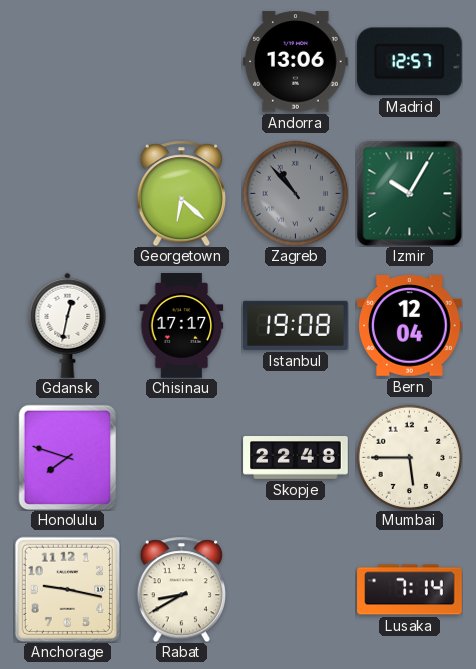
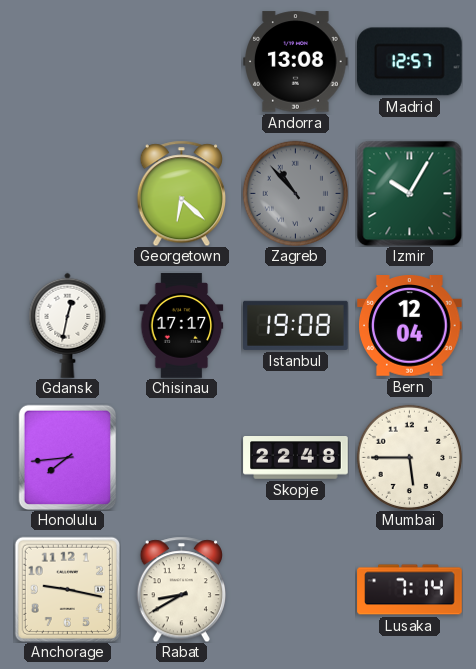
Andorra: 13:06 -> 13:08
Honolulu: 7:48 -> 7:44
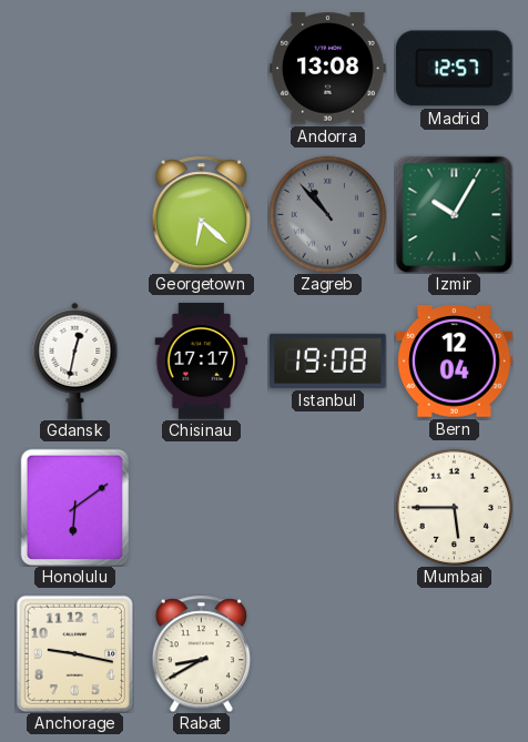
Honolulu: 7:44 -> 6:09
Skopje: 22:48 -> none
Lusaka: 7:14 -> none
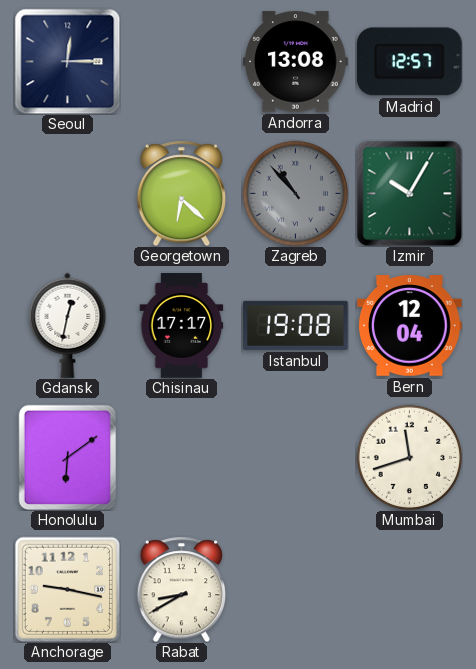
Seoul: none -> 12:15
Mumbai: 5:45 -> 11:42
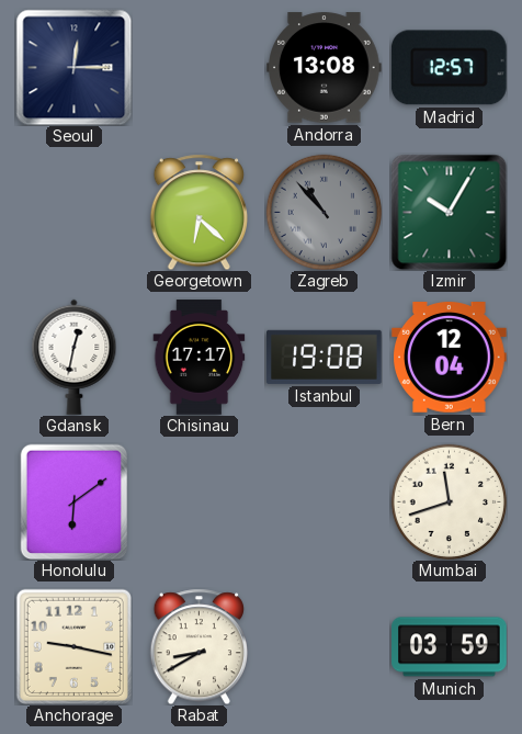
Munich: none -> 03:59
